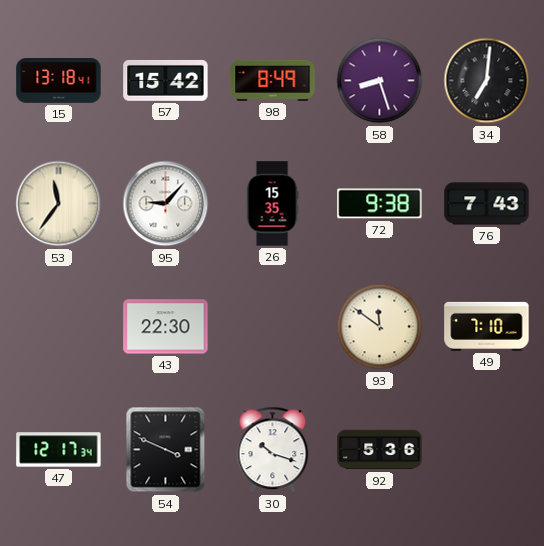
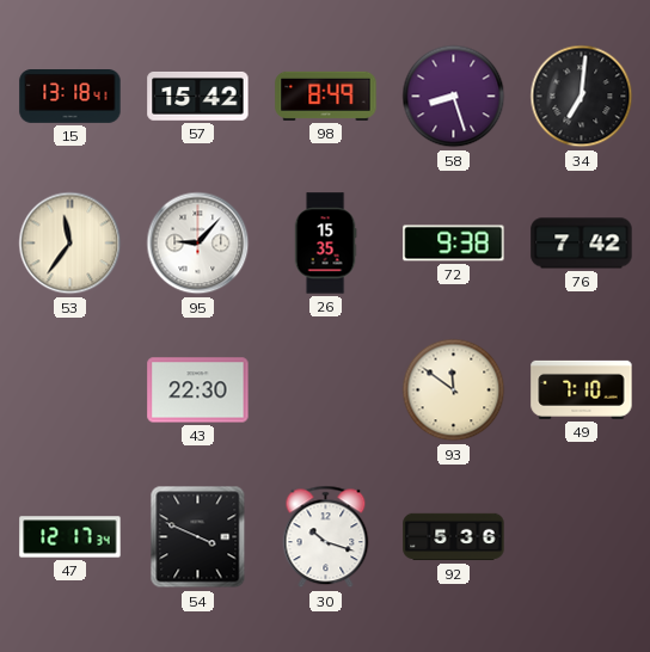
76: 7:43 -> 7:42
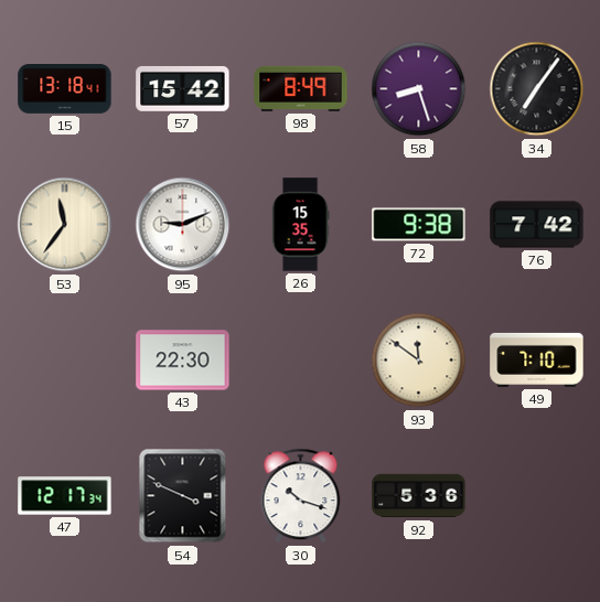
34: 7:01 -> 7:06
95: 9:07 -> 9:11
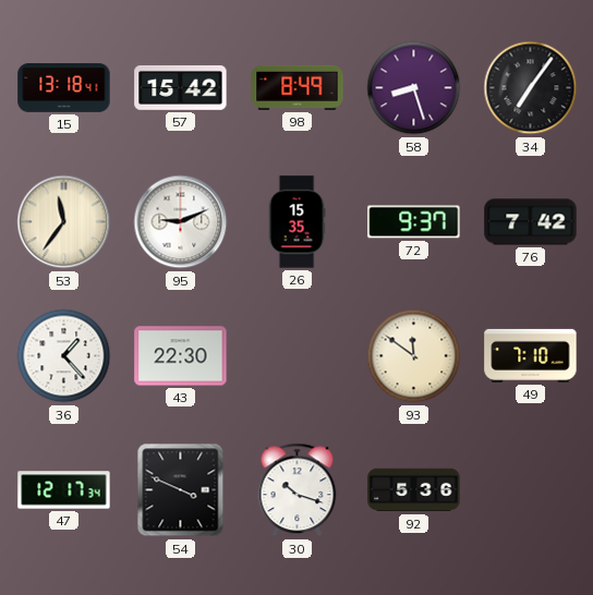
72: 9:38 -> 9:37
36: none -> 1:23
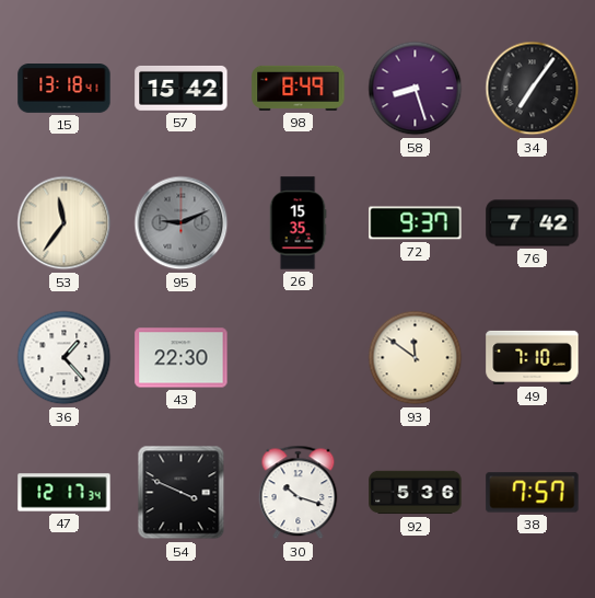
95 dial: white -> grey
38: none -> 7:57
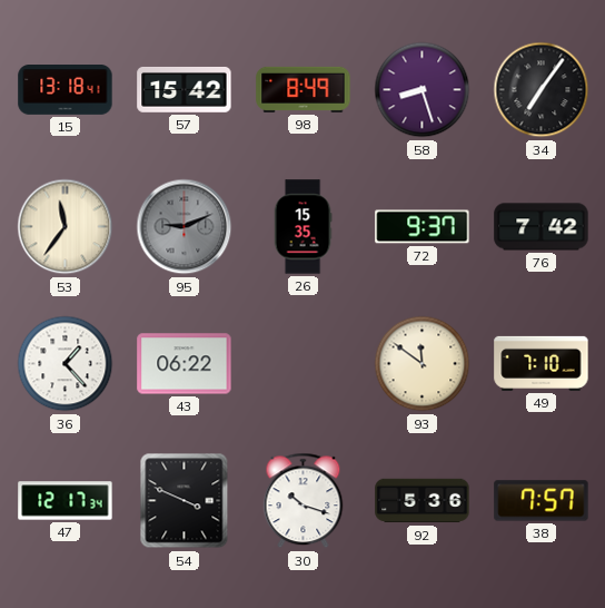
43: 22:30 -> 06:22
